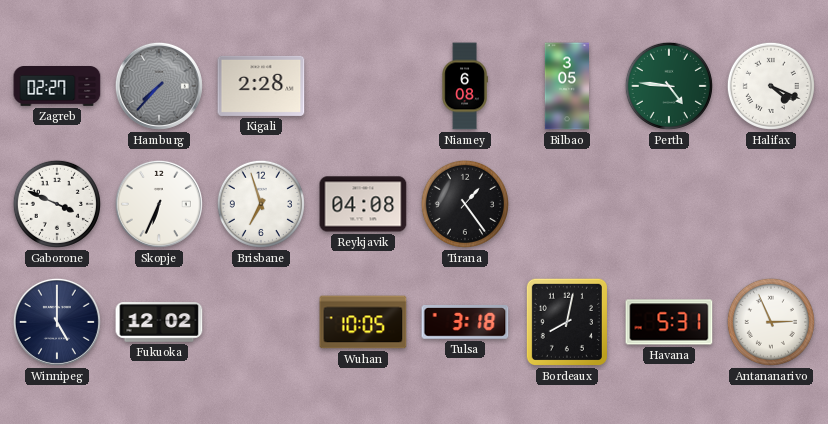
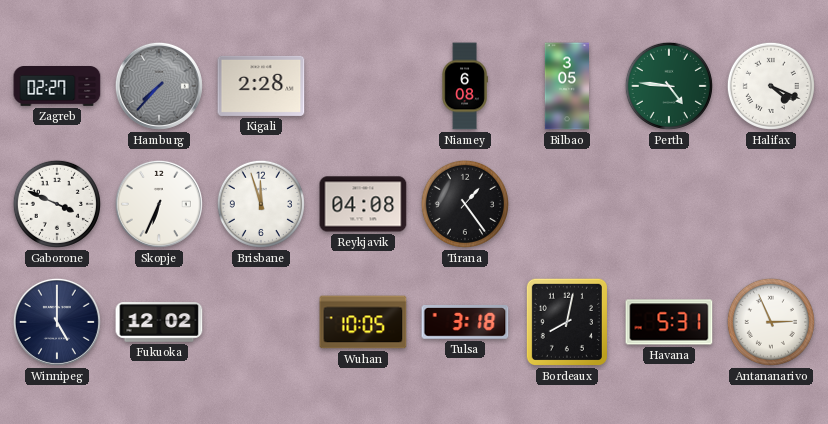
Brisbane: 6:57 -> 11:57
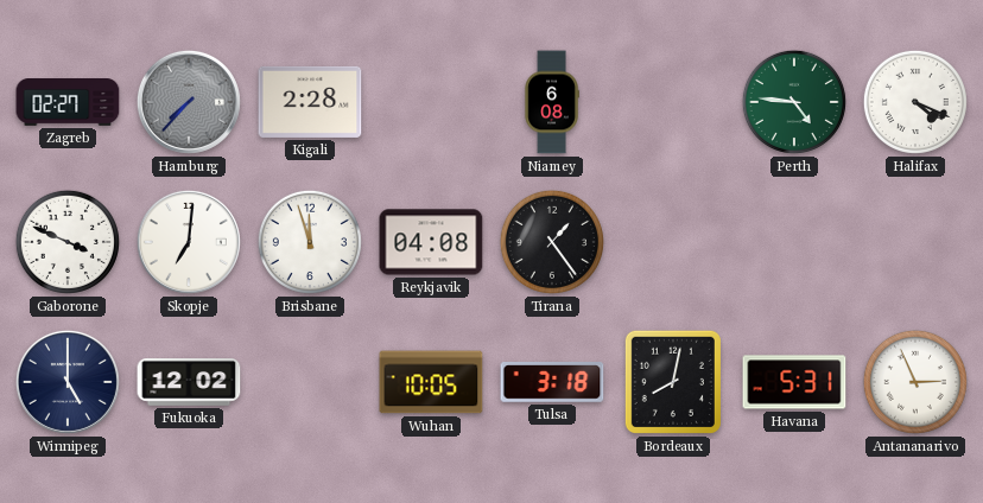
Bilbao: 3:05 -> none
Skopje: 6:34 -> 7:01
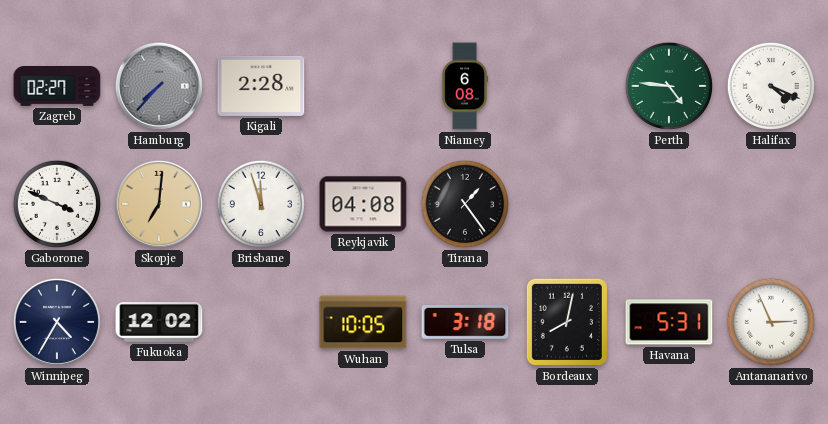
Skopje dial: white -> champagne
Winnipeg: 5:00 -> 4:35
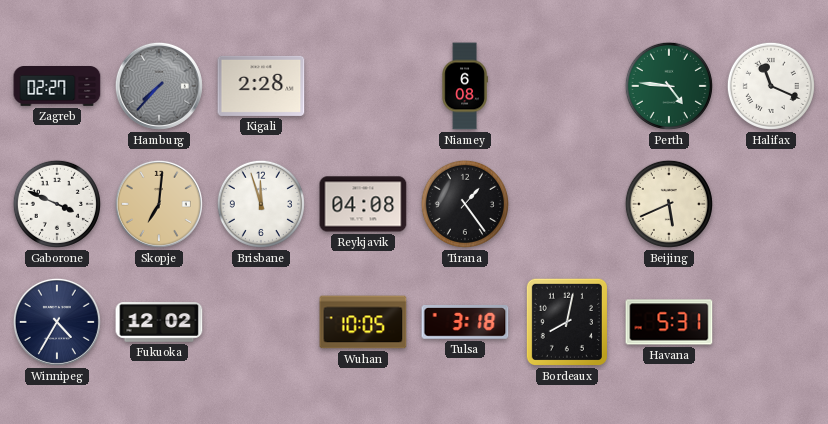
Halifax: 4:19 -> 11:19
Beijing: none -> 5:41
Antananarivo: 2:56 -> none
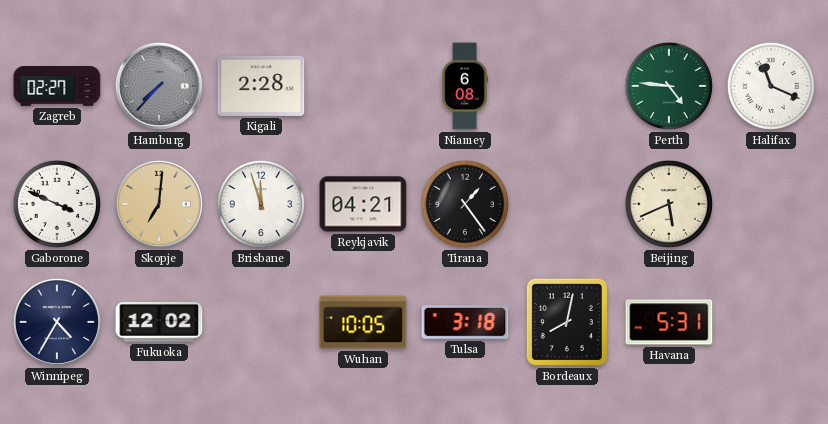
Reykjavik: 04:08 -> 04:21
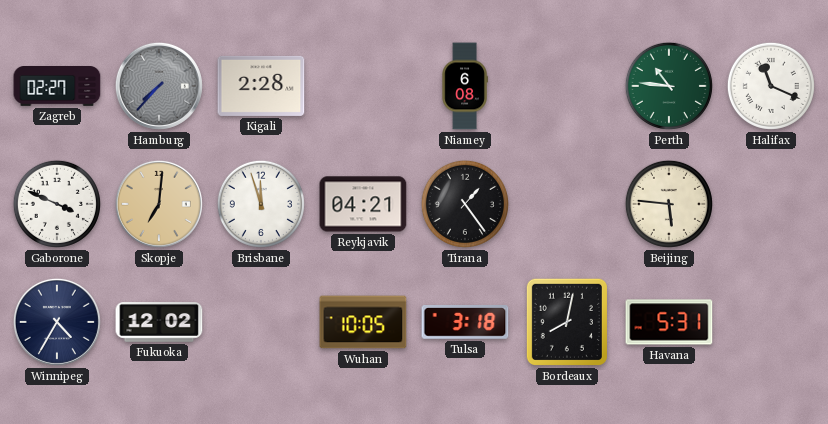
Perth: 4:46 -> 10:46
Beijing: 5:41 -> 5:46
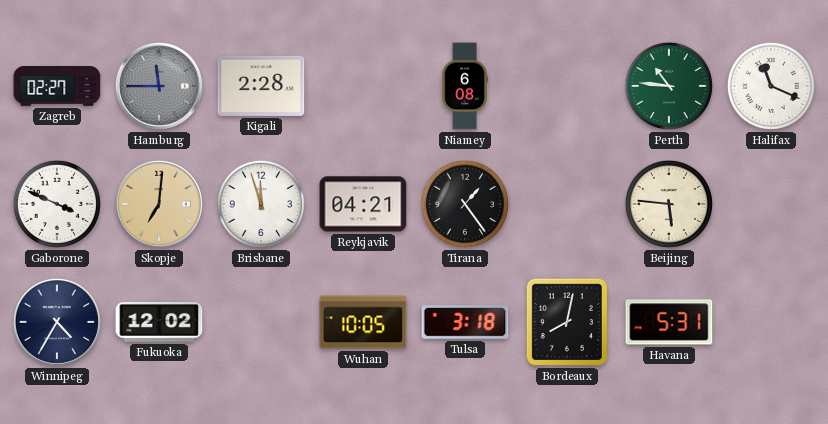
Hamburg: 7:37 -> 11:45
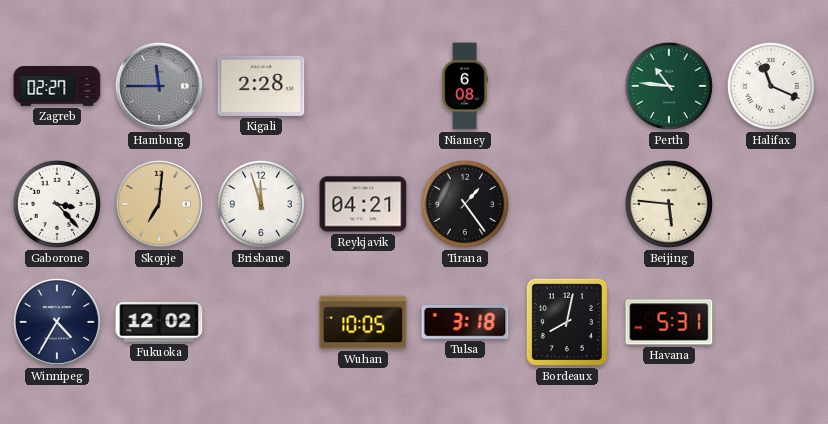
Gaborone: 3:49 -> 3:23
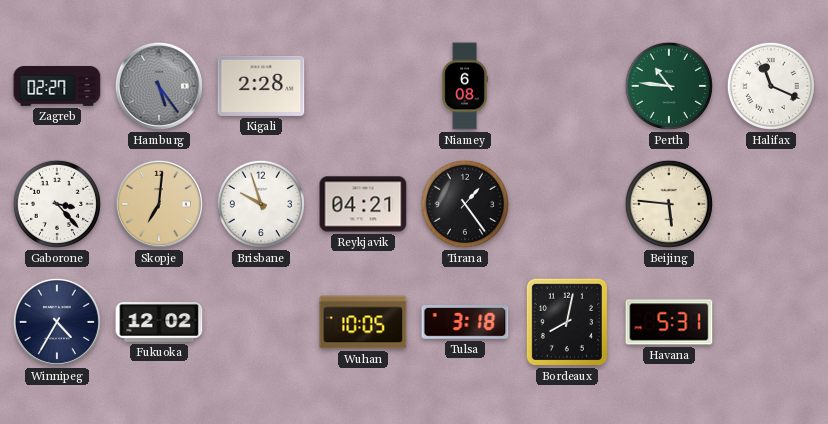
Hamburg: 11:45 -> 5:24
Brisbane: 11:57 -> 9:57
